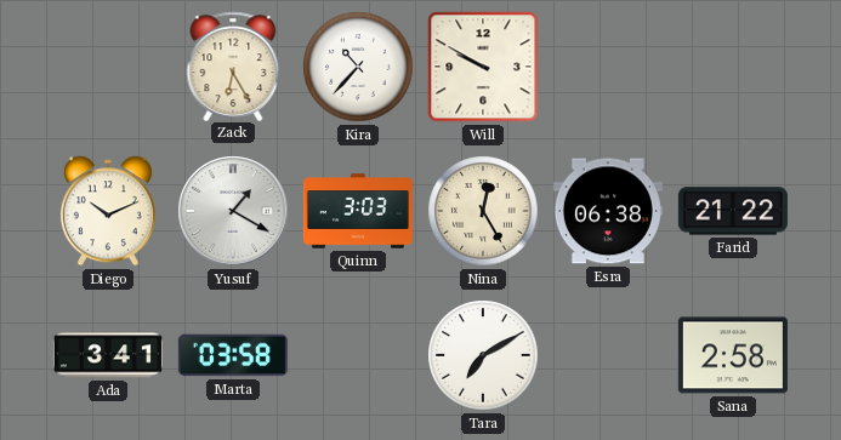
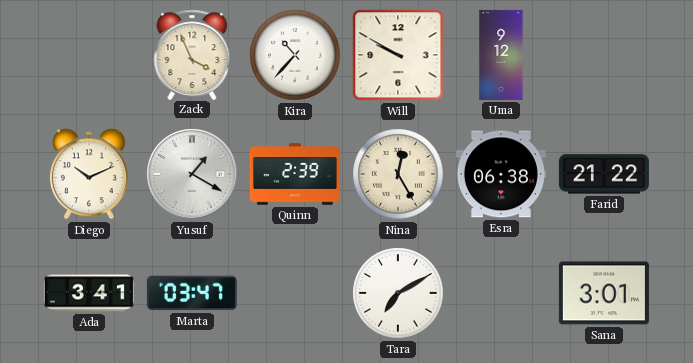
Zack: 6:25 -> 3:56
Uma: none -> 9:12
Quinn: 3:03 -> 2:39
Marta: 03:58 -> 03:47
Sana: 2:58 -> 3:01
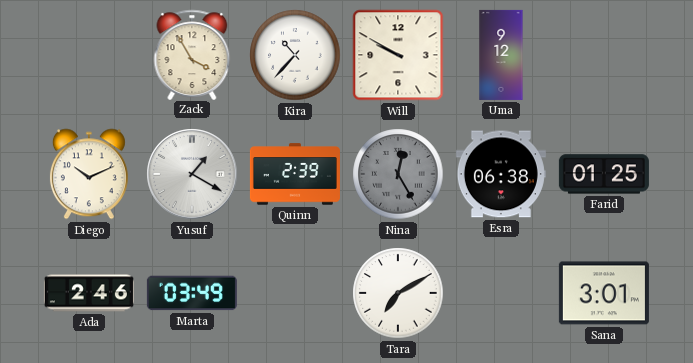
Zack: 3:56 -> 3:55
Nina dial: cream -> grey
Farid: 21:22 -> 01:25
Ada: 3:41 -> 2:46
Marta: 03:47 -> 03:49
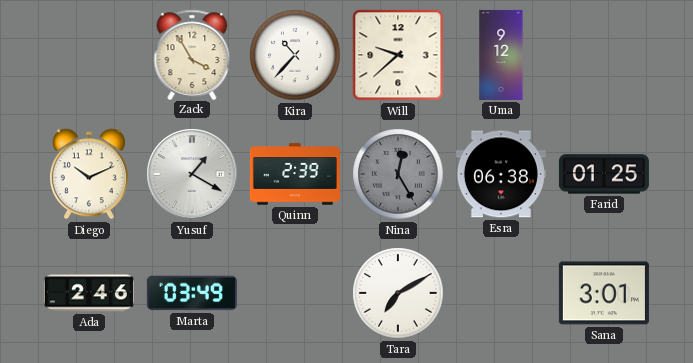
Will: 9:50 -> 9:38
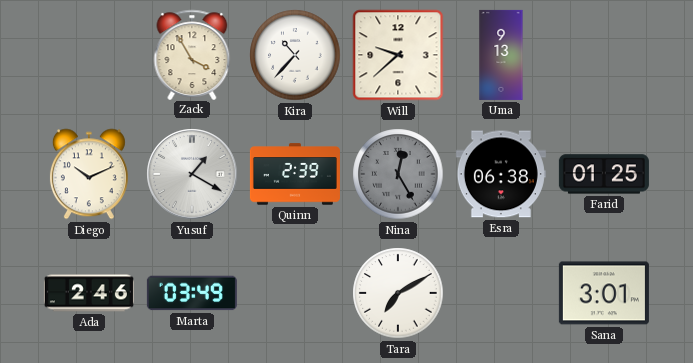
Uma: 9:12 -> 9:13
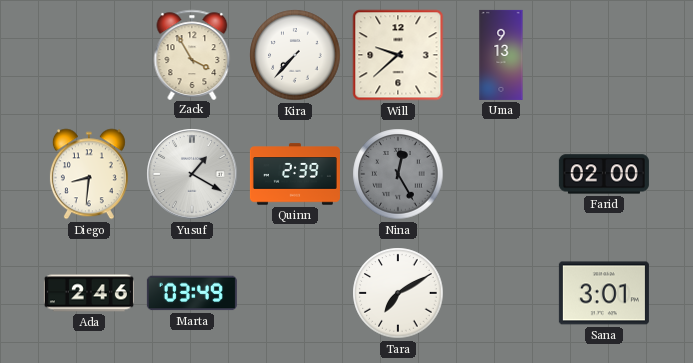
Kira: 10:37 -> 7:37
Diego: 10:11 -> 8:31
Esra: 06:38 -> none
Farid: 01:25 -> 02:00
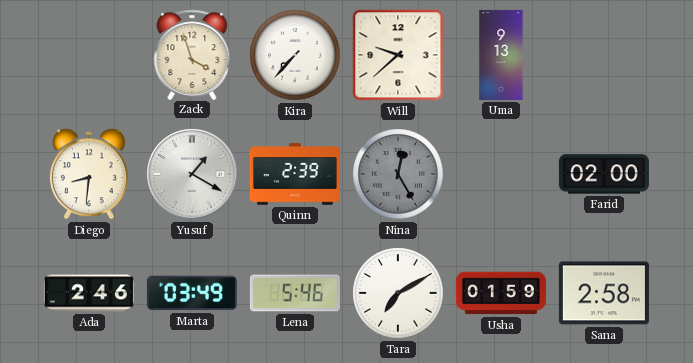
Zack: 3:55 -> 3:57
Lena: none -> 5:46
Usha: none -> 01:59
Sana: 3:01 -> 2:58
